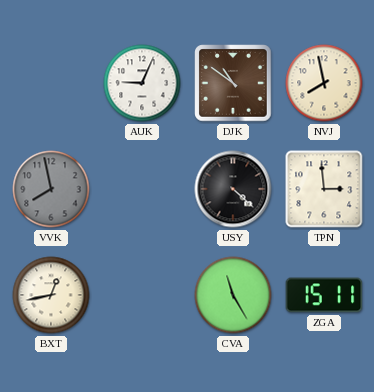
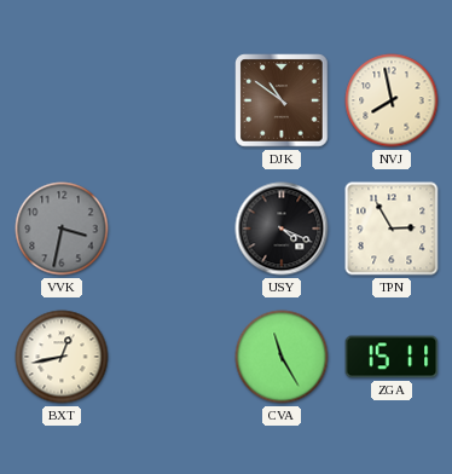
AUK: 9:04 -> none
VVK: 7:58 -> 3:32
USY: 4:22 -> 4:19
TPN: 2:59 -> 2:55
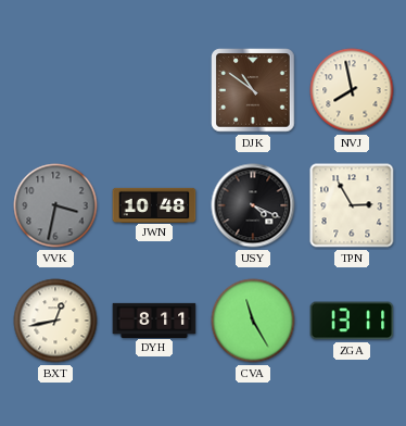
JWN: none -> 10:48
DYH: none -> 8:11
ZGA: 15:11 -> 13:11
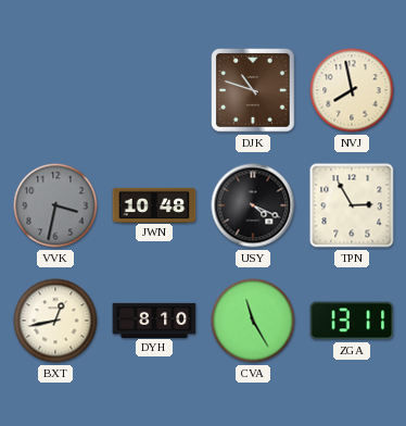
DJK: 10:51 -> 10:48
DYH: 8:11 -> 8:10
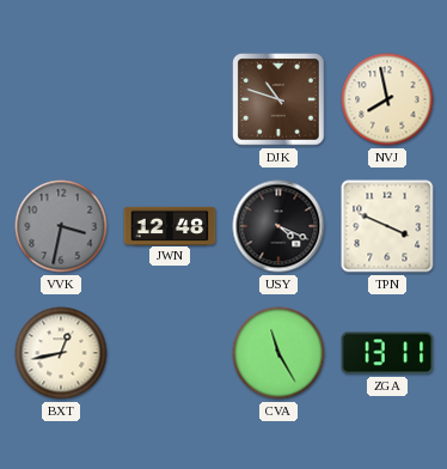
JWN: 10:48 -> 12:48
TPN: 2:55 -> 3:49
DYH: 8:10 -> none
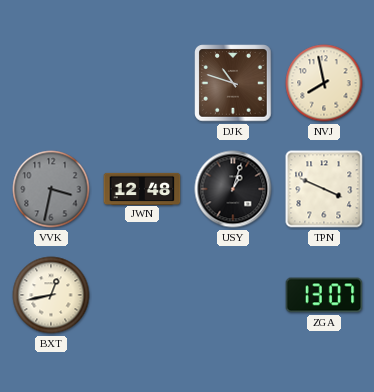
USY: 4:19 -> 1:03
CVA: 11:25 -> none
ZGA: 13:11 -> 13:07
